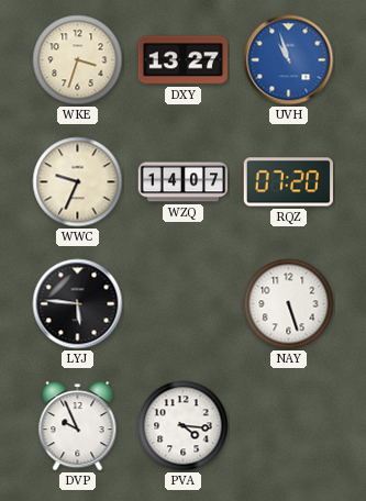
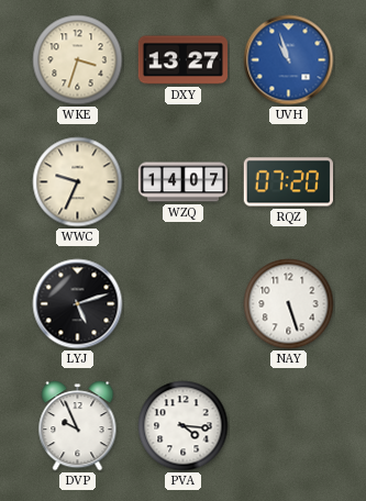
LYJ: 5:46 -> 5:12
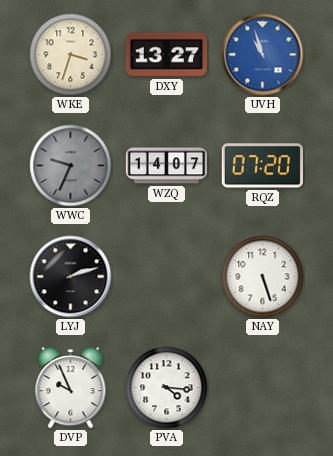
WWC dial: cream -> grey
LYJ: 5:12 -> 2:12
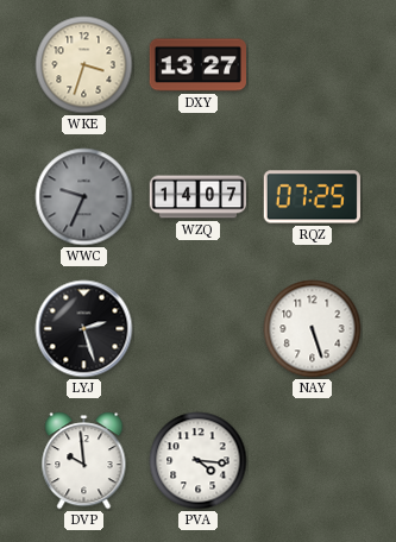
UVH: 10:57 -> none
RQZ: 07:20 -> 07:25
LYJ: 2:12 -> 2:27
DVP: 9:56 -> 9:59
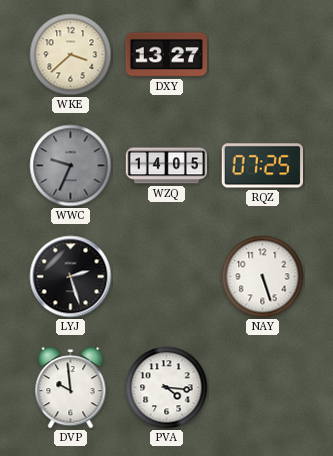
WKE: 3:33 -> 3:38
WZQ: 14:07 -> 14:05
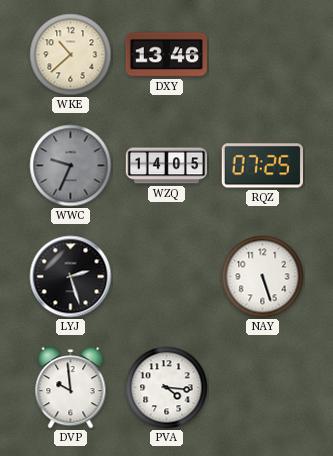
WKE: 3:38 -> 10:38
DXY: 13:27 -> 13:46
